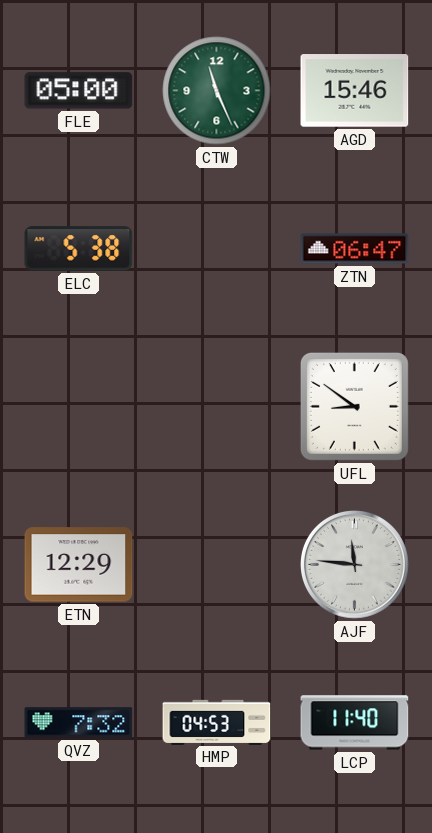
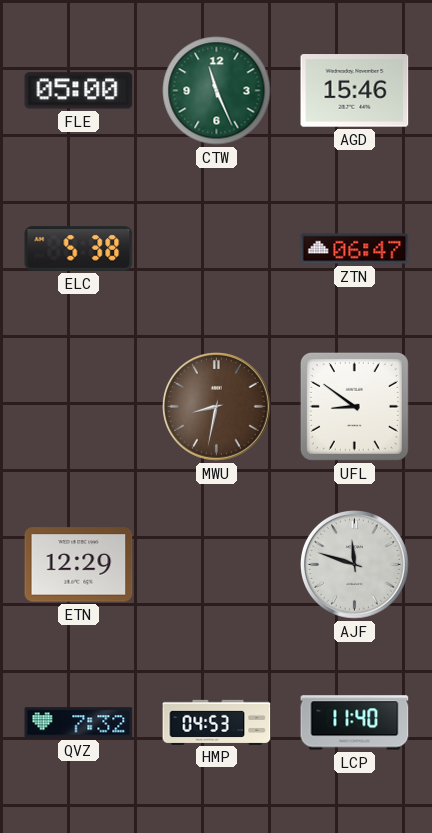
MWU: none -> 8:32
AJF: 11:46 -> 11:48
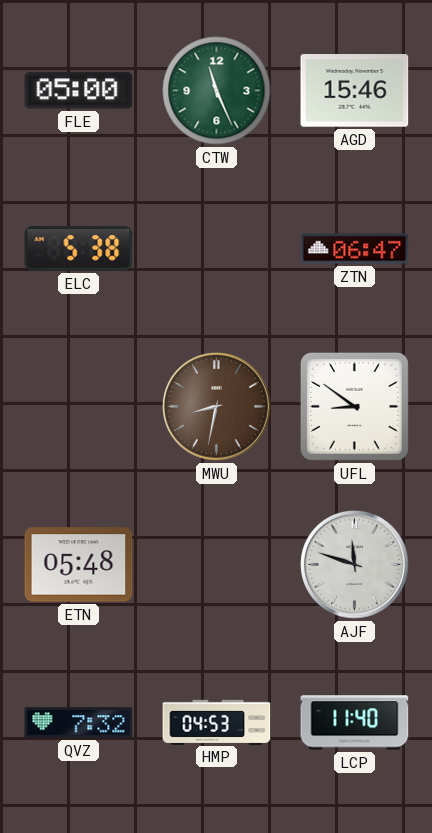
ETN: 12:29 -> 05:48
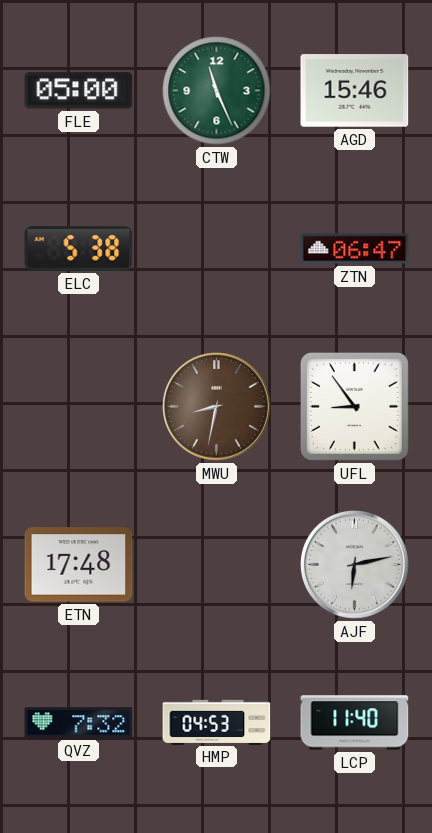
UFL: 8:51 -> 8:54
ETN: 05:48 -> 17:48
AJF: 11:48 -> 6:13
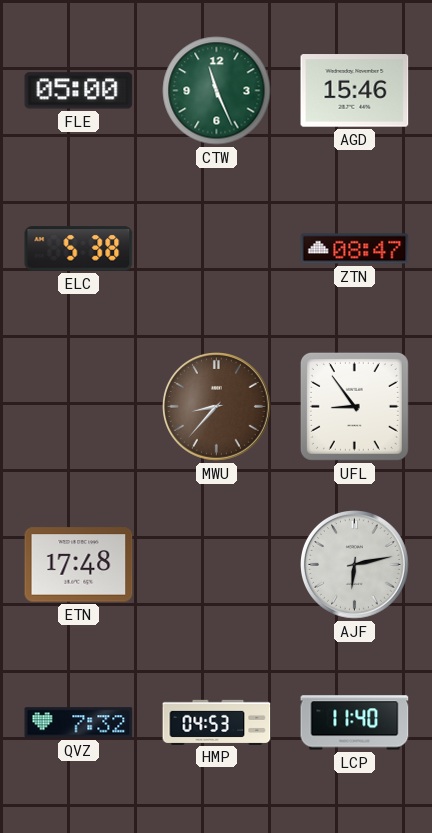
ZTN: 06:47 -> 08:47
MWU: 8:32 -> 8:37
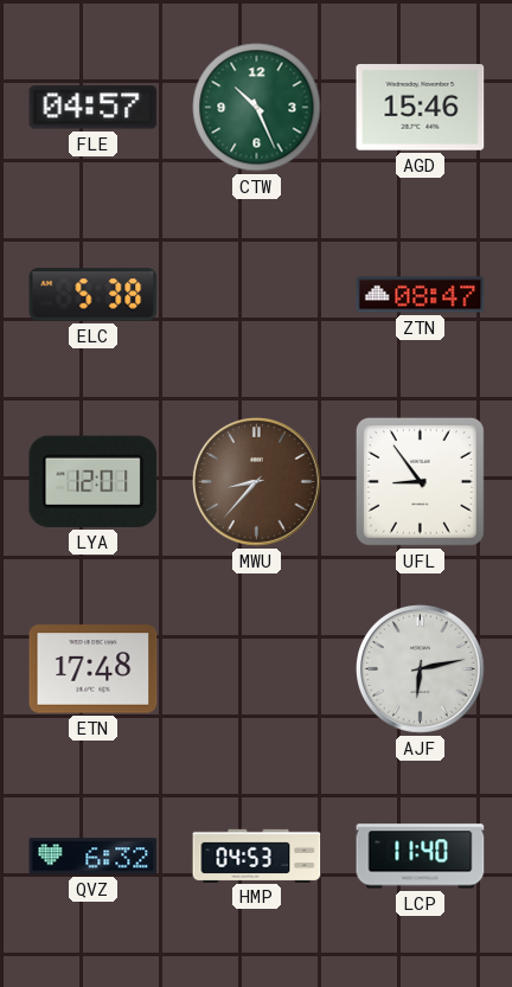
FLE: 05:00 -> 04:57
CTW: 11:26 -> 10:26
LYA: none -> 12:01
QVZ: 7:32 -> 6:32
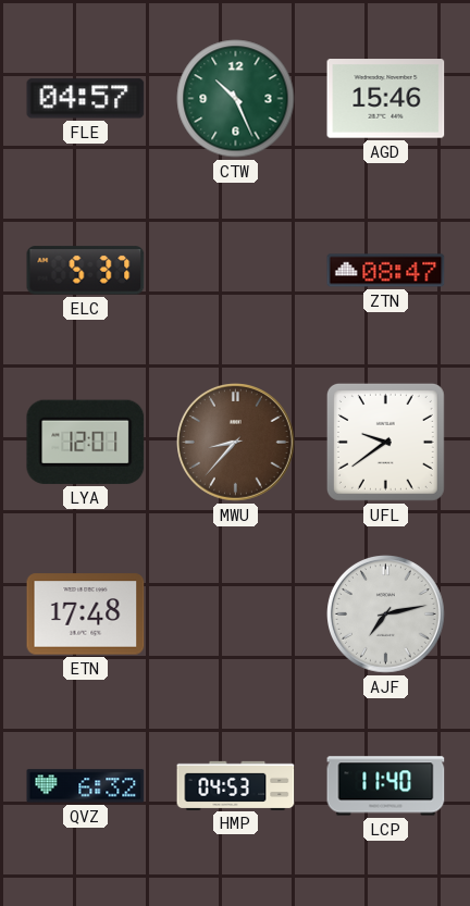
ELC: 5:38 -> 5:37
UFL: 8:54 -> 9:39
AJF: 6:13 -> 7:13
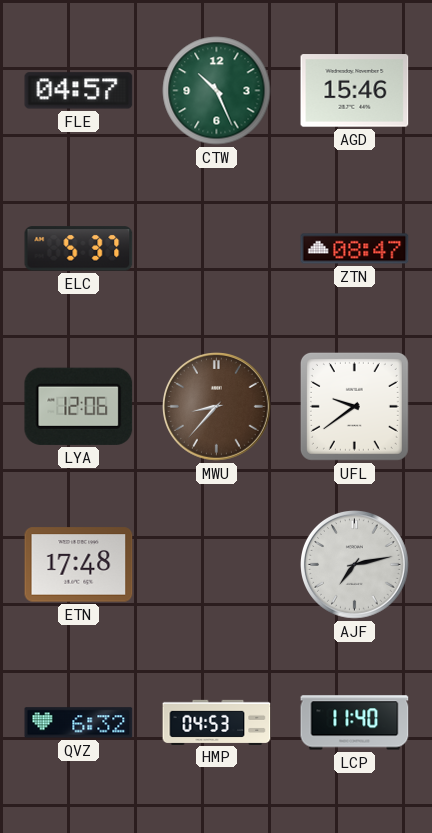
LYA: 12:01 -> 12:06
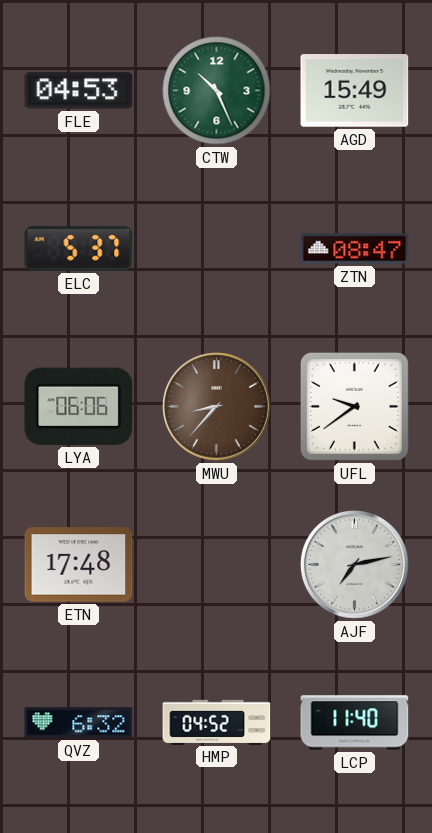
FLE: 04:57 -> 04:53
AGD: 15:46 -> 15:49
LYA: 12:06 -> 06:06
HMP: 04:53 -> 04:52
